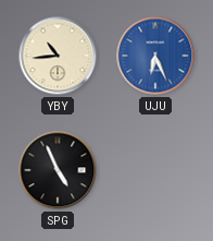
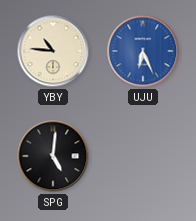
YBY: 10:44 -> 10:46
SPG: 4:56 -> 5:01
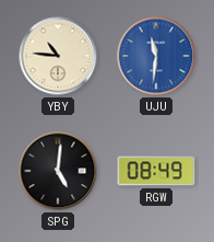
UJU: 6:26 -> 11:31
RGW: none -> 08:49
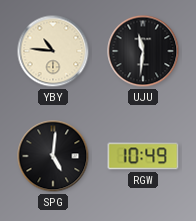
UJU dial: blue -> black
RGW: 08:49 -> 10:49
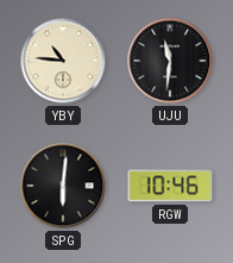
SPG: 5:01 -> 6:01
RGW: 10:49 -> 10:46
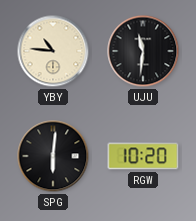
RGW: 10:46 -> 10:20
